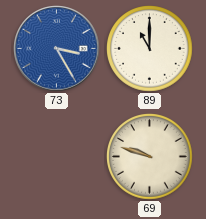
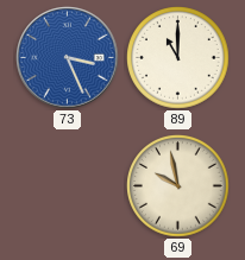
73: 3:25 -> 3:26
69: 9:48 -> 9:58
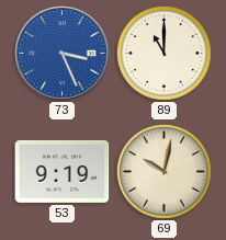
53: none -> 9:19
69: 9:58 -> 10:02
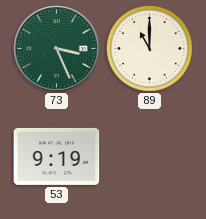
73 dial: blue -> green
69: 10:02 -> none
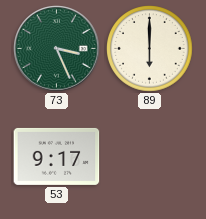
89: 11:00 -> 6:00
53: 9:19 -> 9:17
